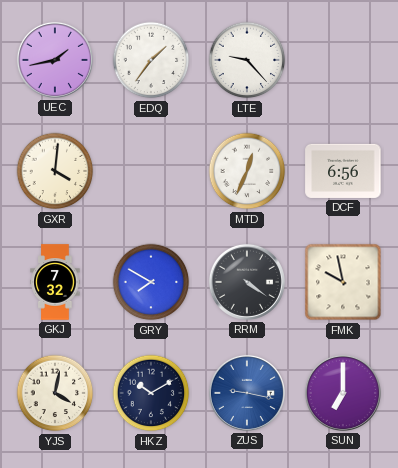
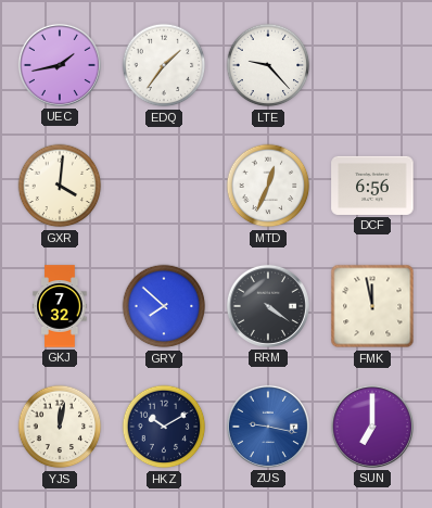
GRY: 7:50 -> 7:52
FMK: 9:58 -> 11:58
YJS: 4:02 -> 12:02
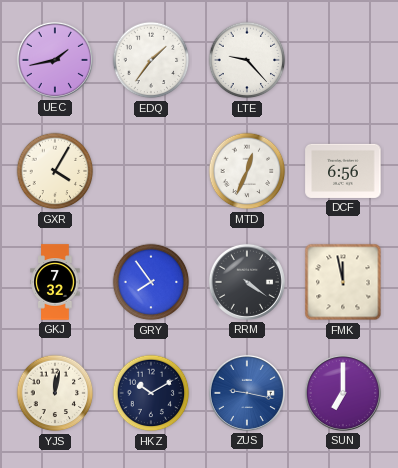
GXR: 4:01 -> 4:05
GRY: 7:52 -> 7:54
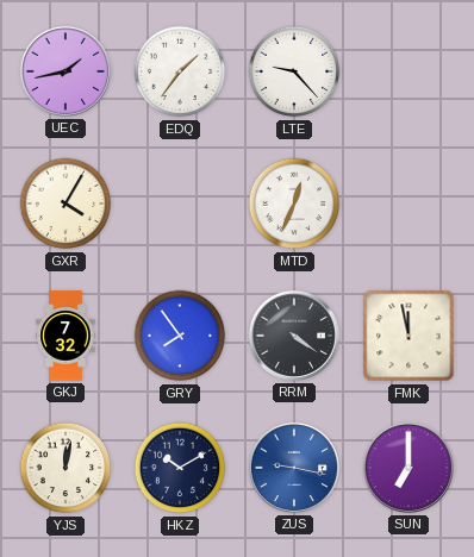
DCF: 6:56 -> none
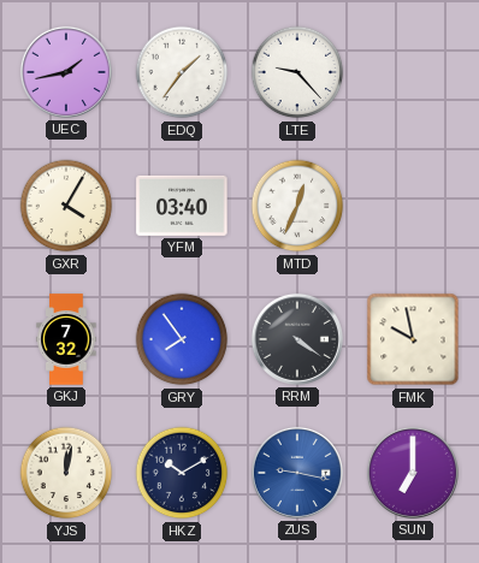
YFM: none -> 03:40
FMK: 11:58 -> 9:58
